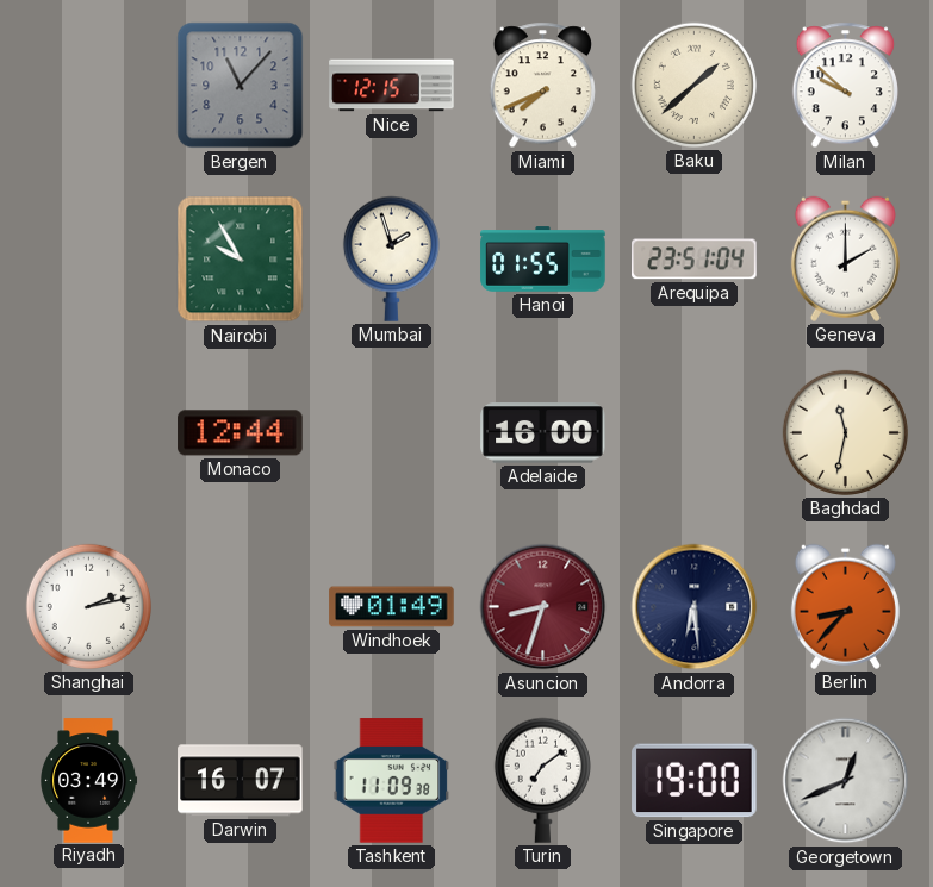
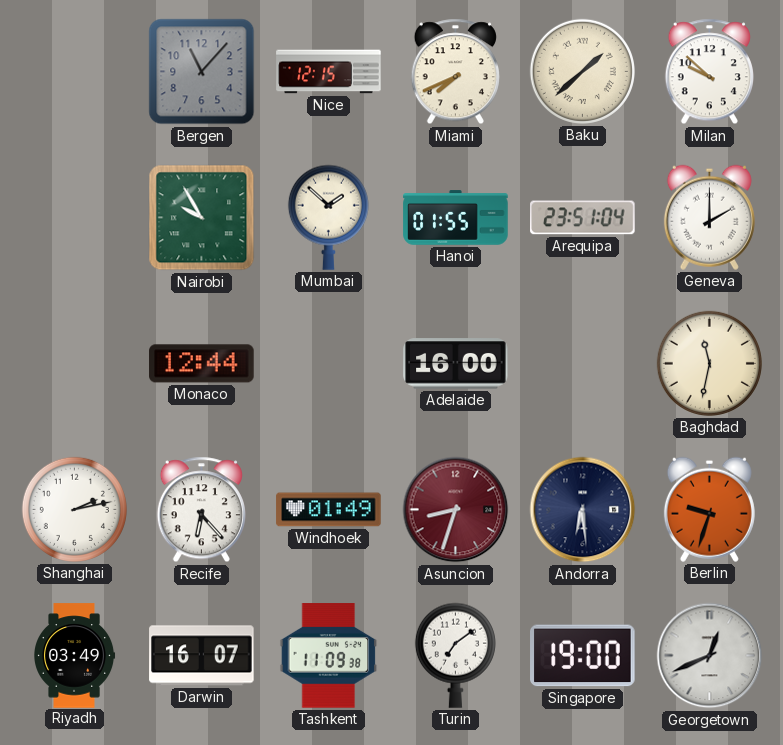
Mumbai: 1:57 -> 1:52
Recife: none -> 6:23
Berlin: 8:37 -> 9:33
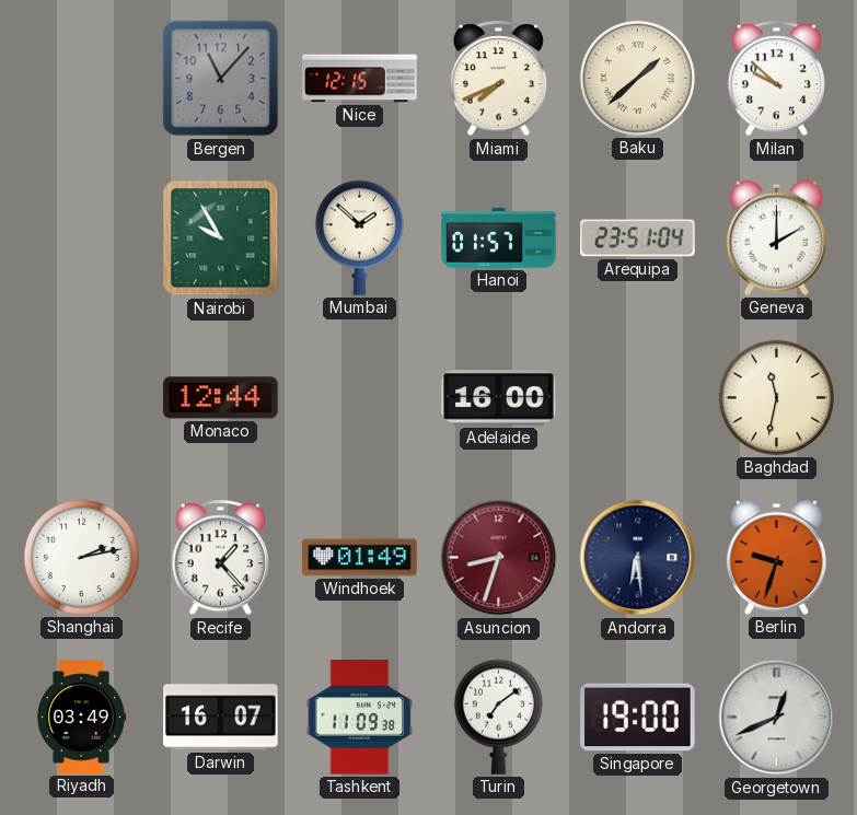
Hanoi: 01:55 -> 01:57
Recife: 6:23 -> 1:23
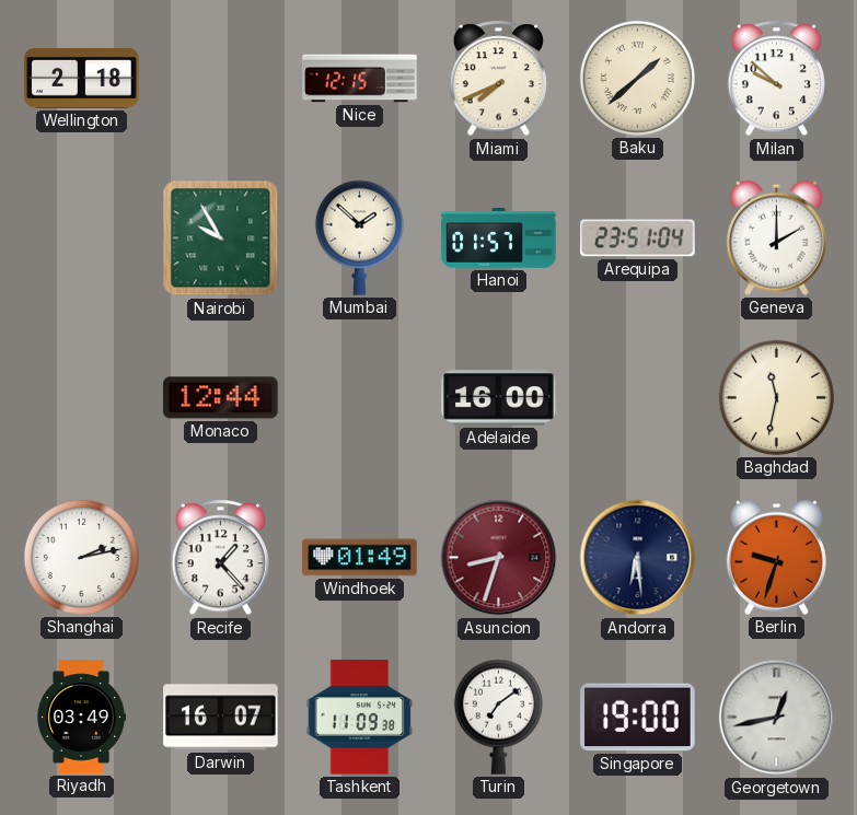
Wellington: none -> 2:18
Bergen: 11:07 -> none
Georgetown: 12:41 -> 12:43
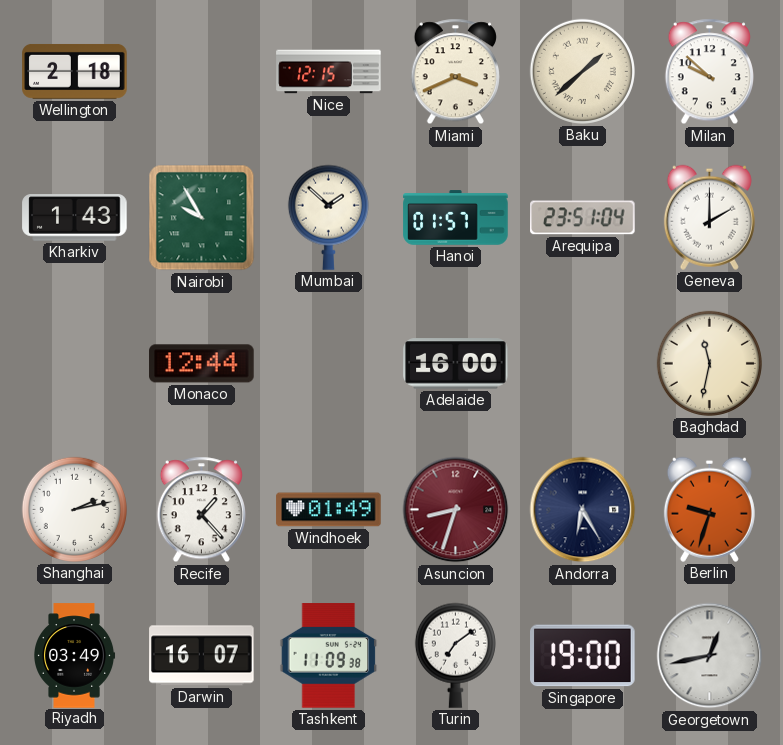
Miami: 7:41 -> 3:41
Kharkiv: none -> 1:43
Andorra: 6:29 -> 6:25
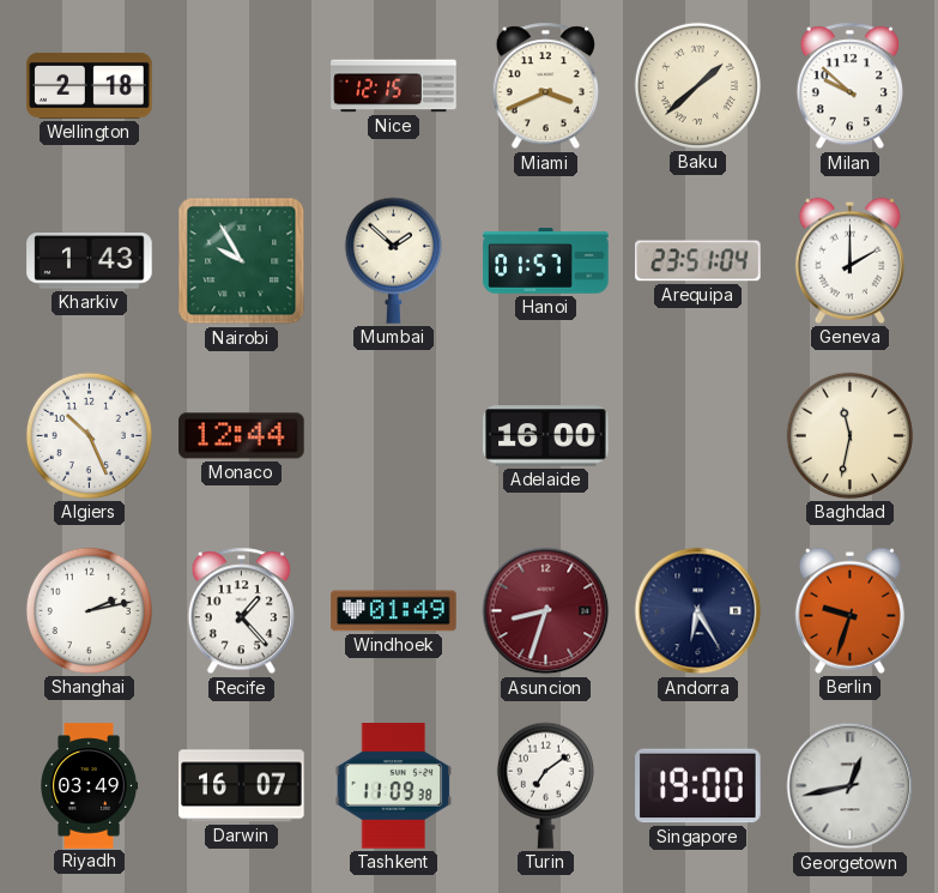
Algiers: none -> 10:26
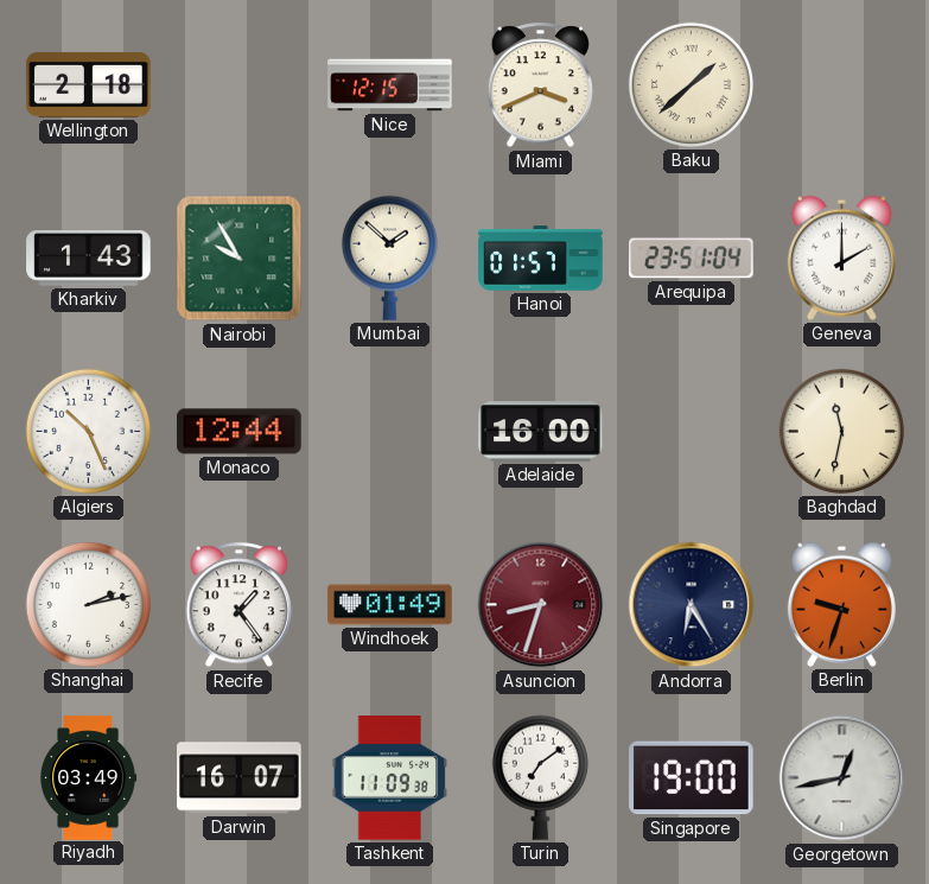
Milan: 9:52 -> none
Recife: 1:23 -> 1:24
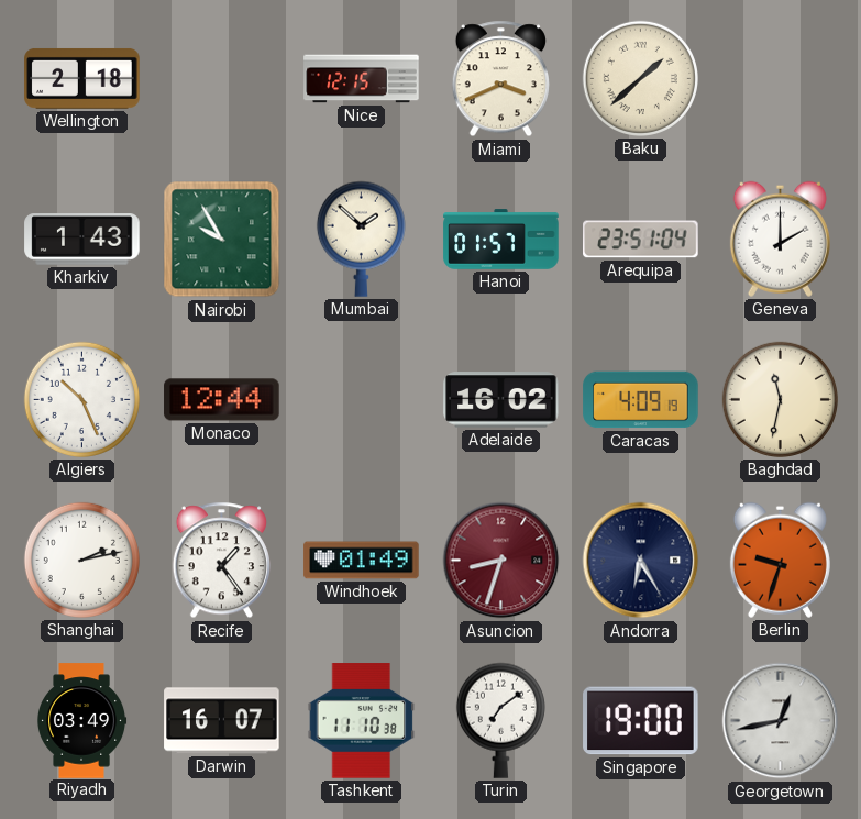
Adelaide: 16:00 -> 16:02
Caracas: none -> 4:09
Tashkent: 11:09 -> 11:10
